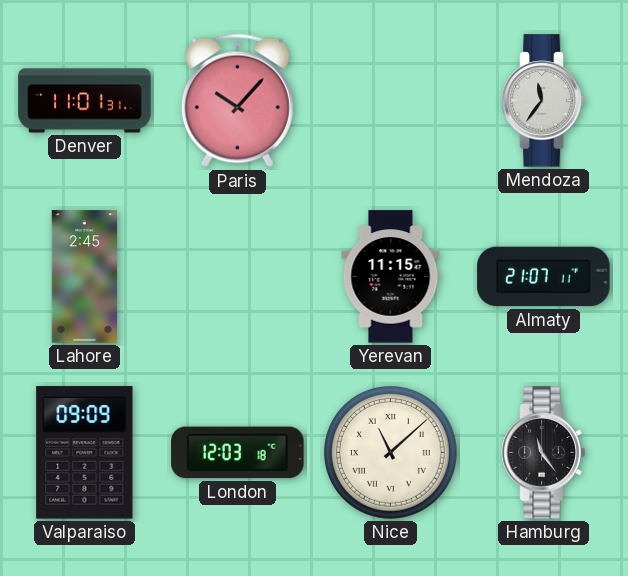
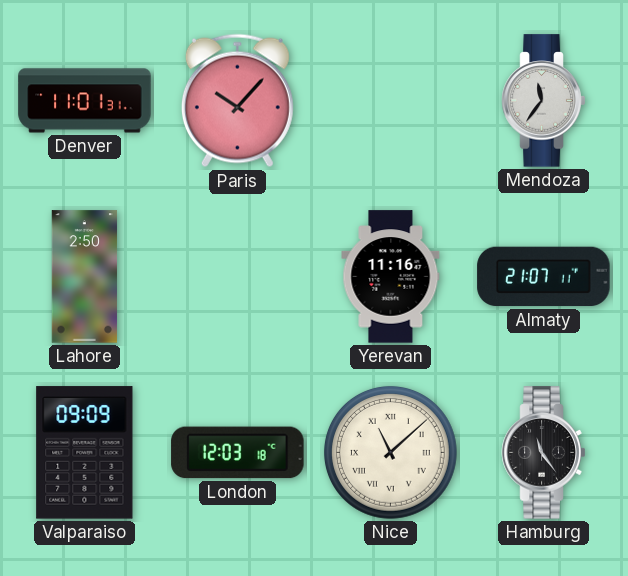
Lahore: 2:45 -> 2:50
Yerevan: 11:15 -> 11:16
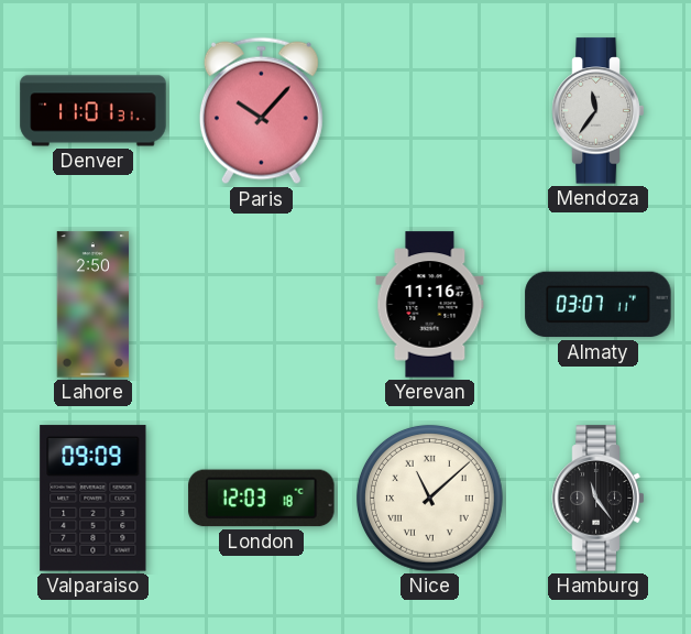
Almaty: 21:07 -> 03:07
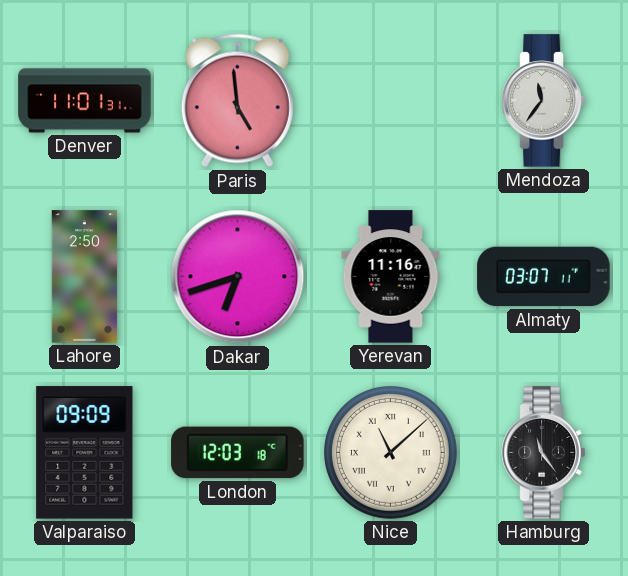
Paris: 10:07 -> 4:59
Dakar: none -> 6:42
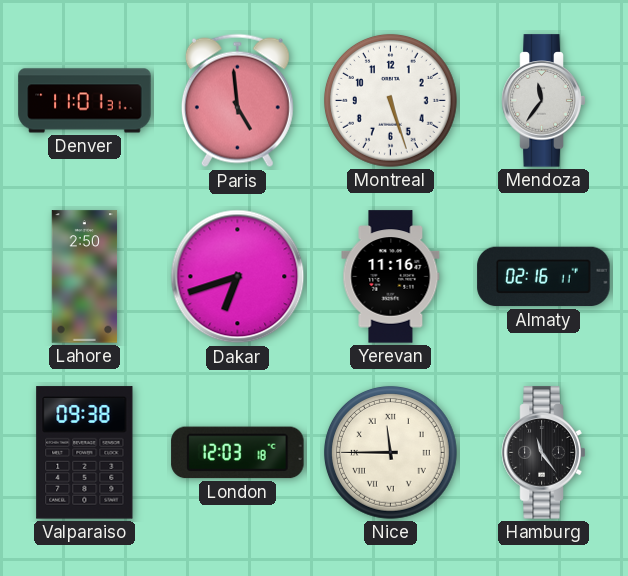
Montreal: none -> 5:27
Almaty: 03:07 -> 02:16
Valparaiso: 09:09 -> 09:38
Nice: 11:08 -> 11:45
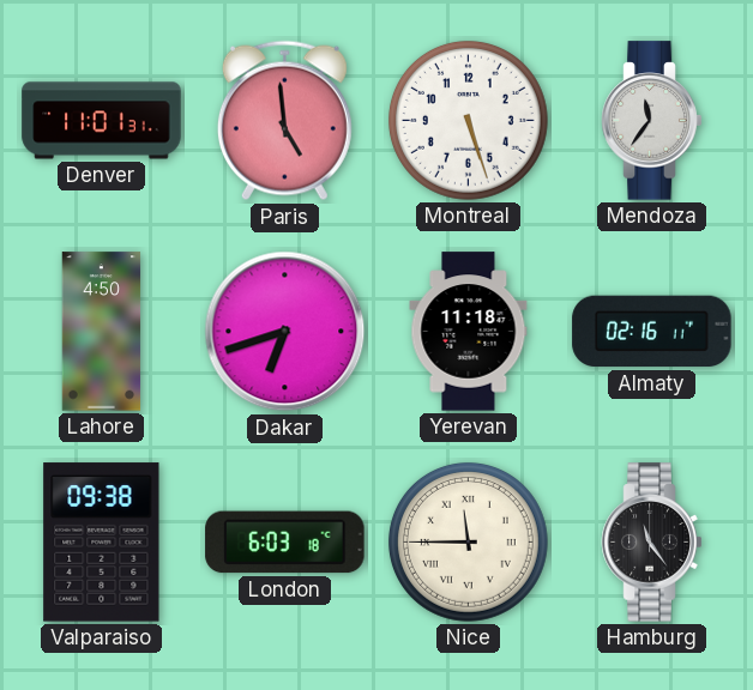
Lahore: 2:50 -> 4:50
Yerevan: 11:16 -> 11:18
London: 12:03 -> 6:03
